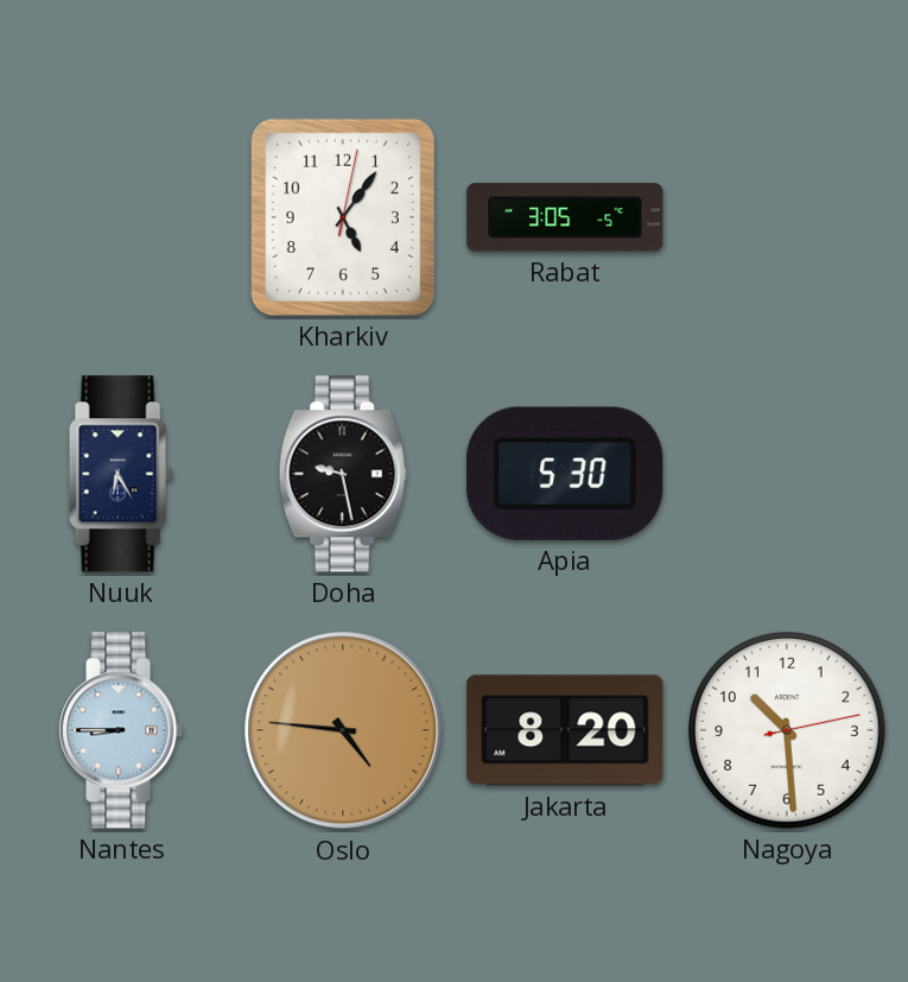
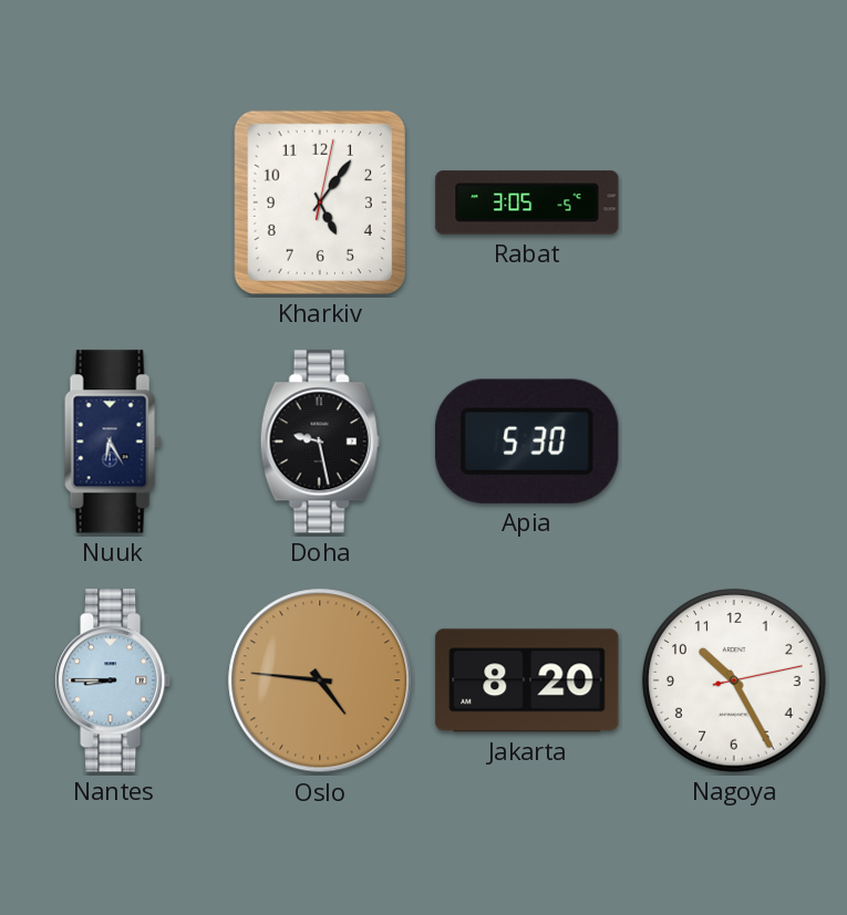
Nagoya: 10:29 -> 10:25
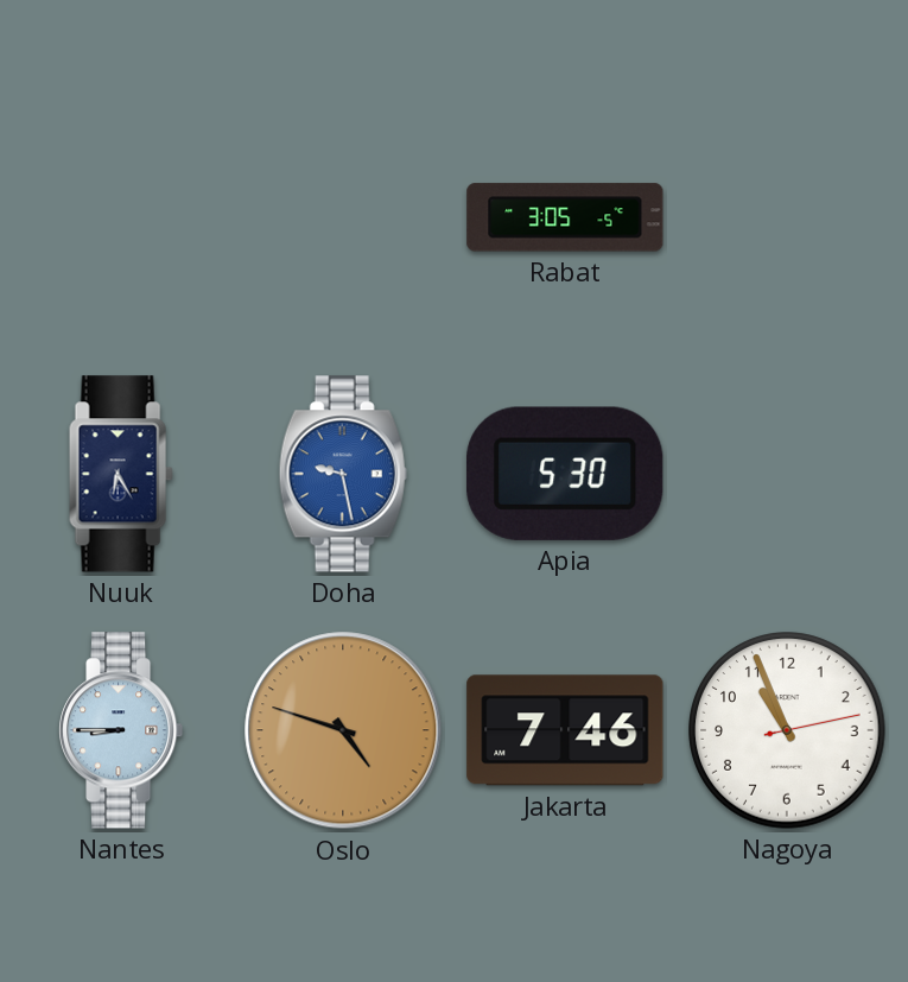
Kharkiv: 5:06 -> none
Doha dial: black -> blue
Oslo: 4:46 -> 4:48
Jakarta: 8:20 -> 7:46
Nagoya: 10:25 -> 10:56
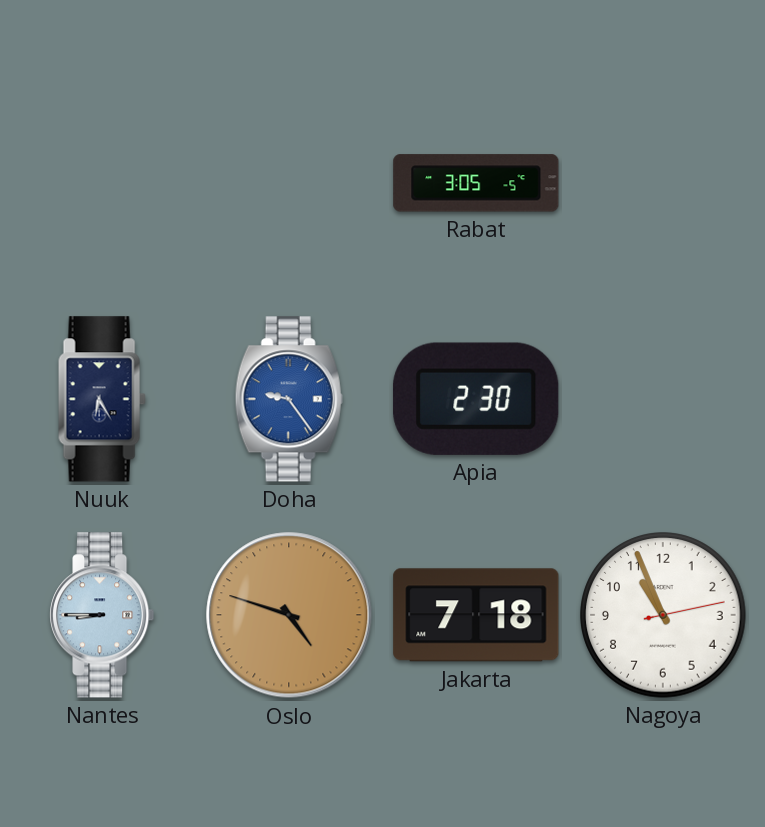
Doha: 9:28 -> 9:24
Apia: 5:30 -> 2:30
Jakarta: 7:46 -> 7:18
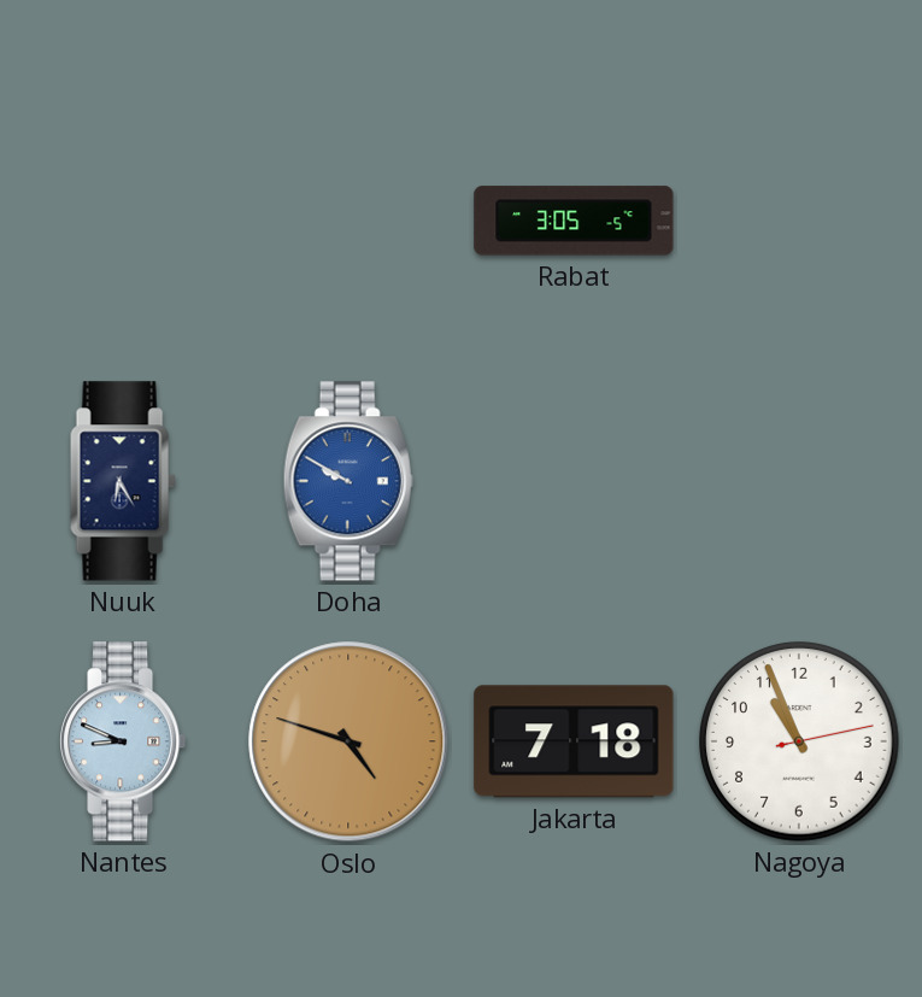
Doha: 9:24 -> 9:50
Apia: 2:30 -> none
Nantes: 8:45 -> 8:49
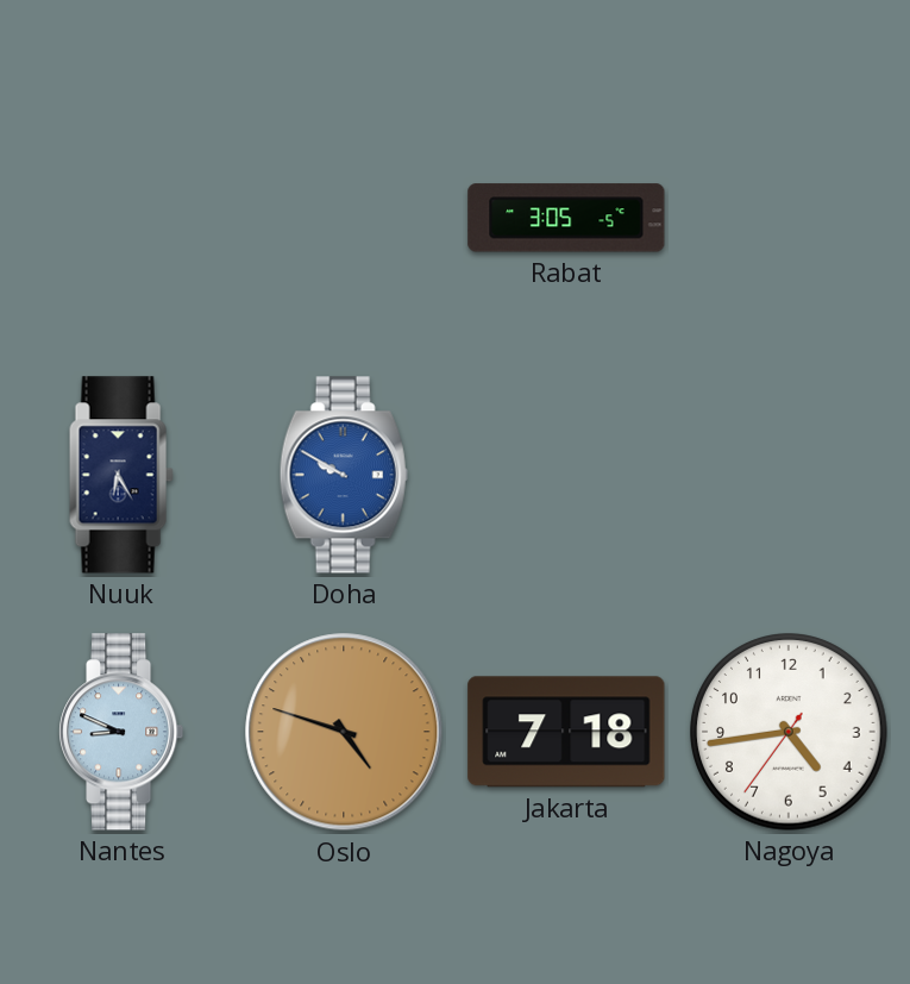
Nagoya: 10:56 -> 4:43
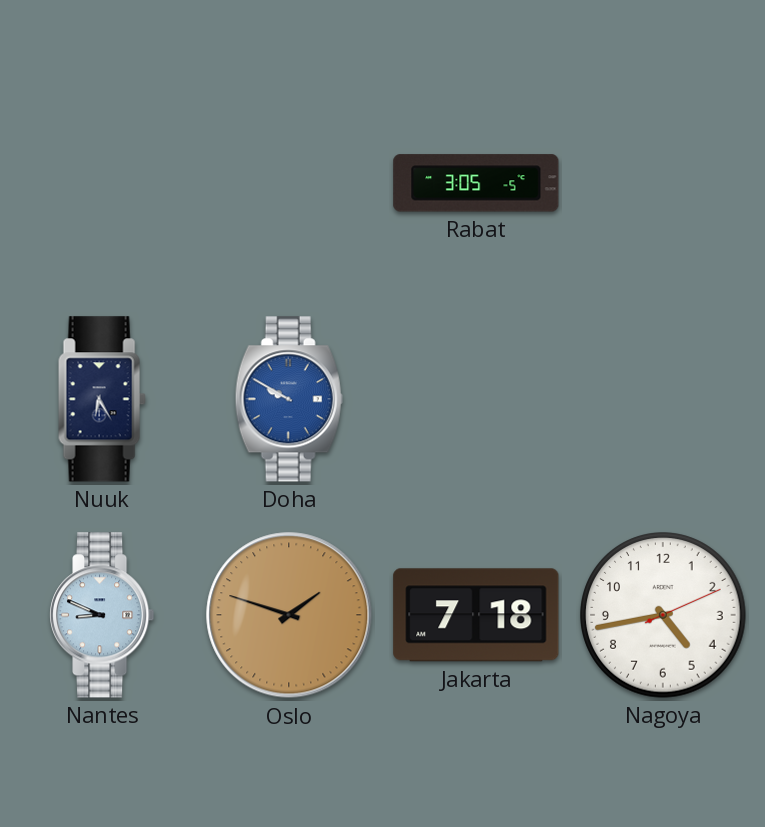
Oslo: 4:48 -> 1:48
Nagoya: 4:43:36 -> 4:43:11
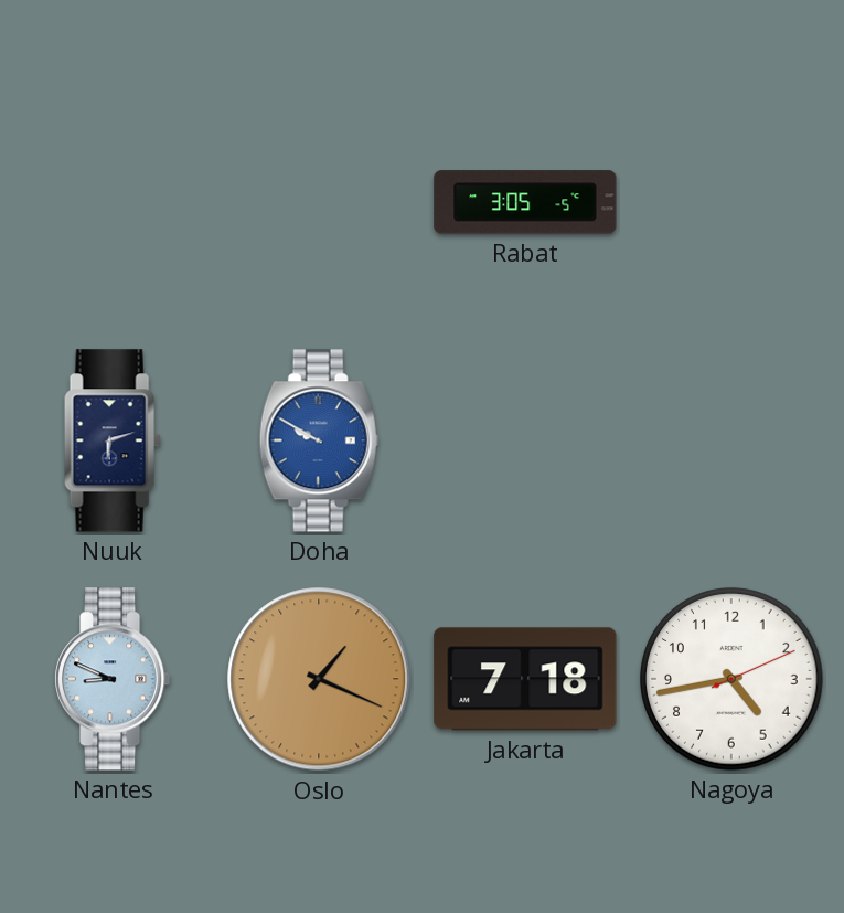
Nuuk: 6:25 -> 6:12
Oslo: 1:48 -> 1:19
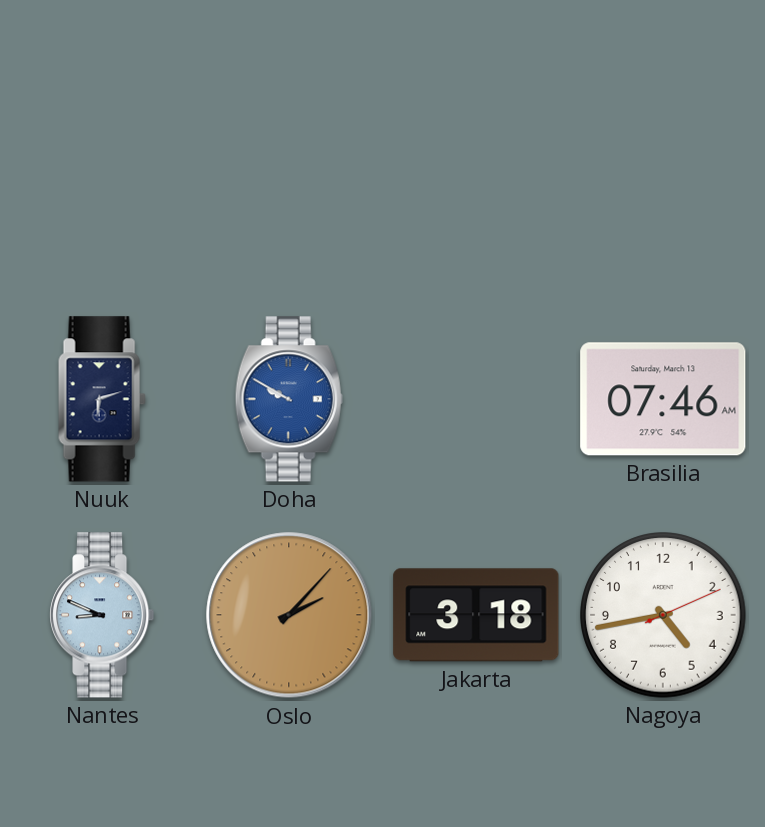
Rabat: 3:05 -> none
Brasilia: none -> 07:46
Oslo: 1:19 -> 2:07
Jakarta: 7:18 -> 3:18
